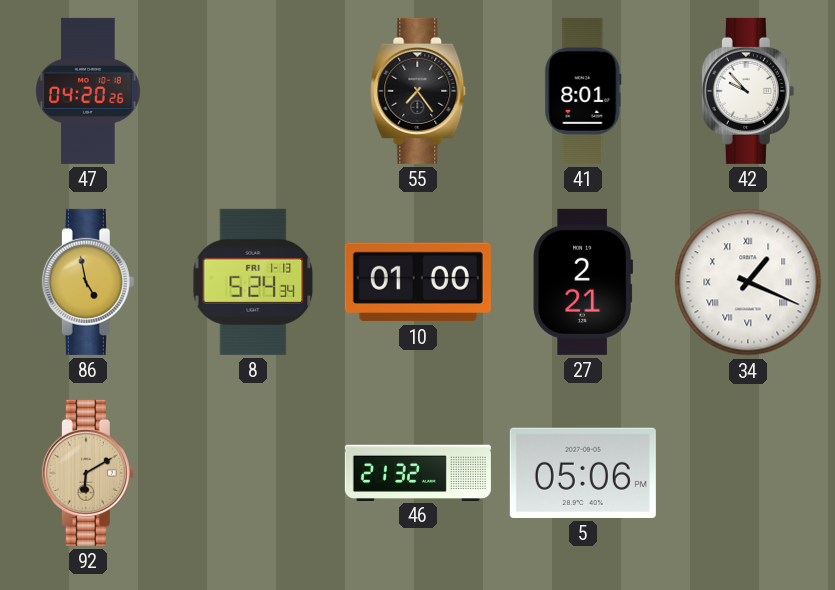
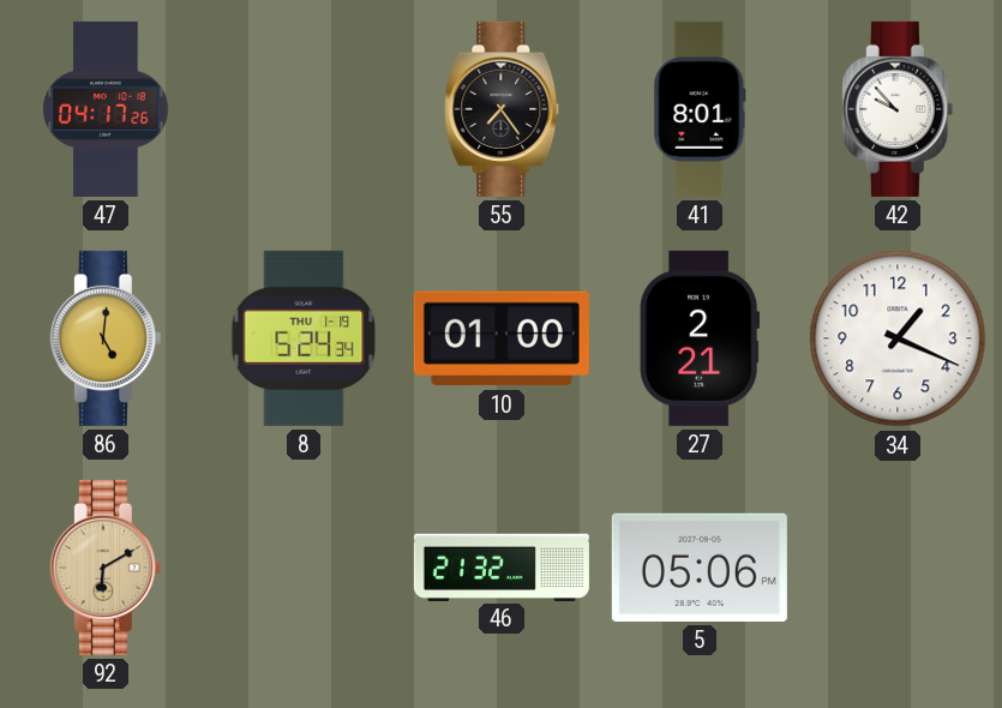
47: 04:20 -> 04:17
86: 4:58 -> 5:01
8 date: FRI 1-13 -> THU 1-19
34 numerals: Roman -> Arabic
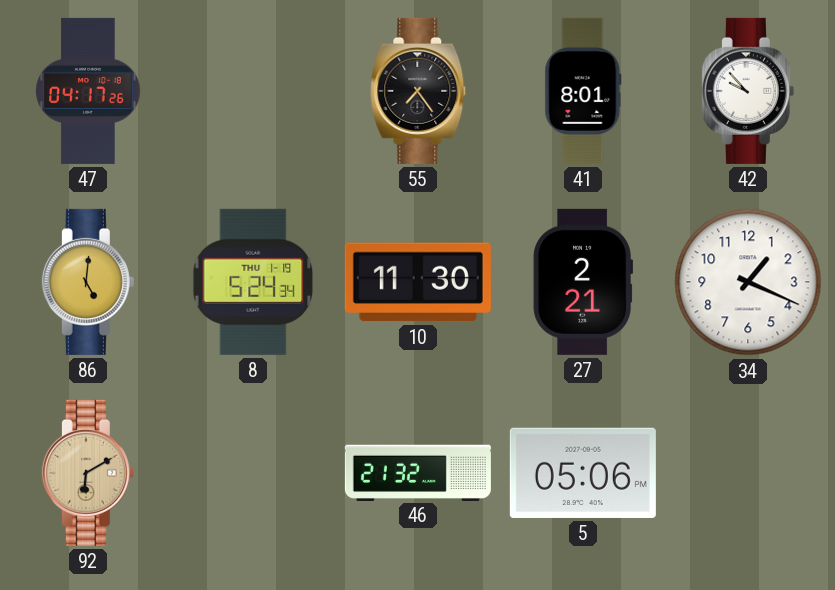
10: 01:00 -> 11:30
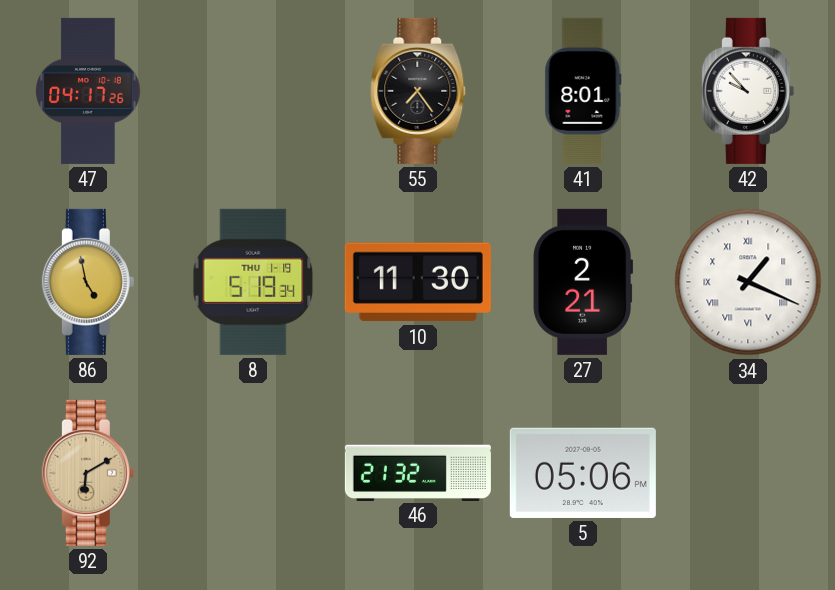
86: 5:01 -> 4:58
8: 5:24 -> 5:19
34 numerals: Arabic -> Roman
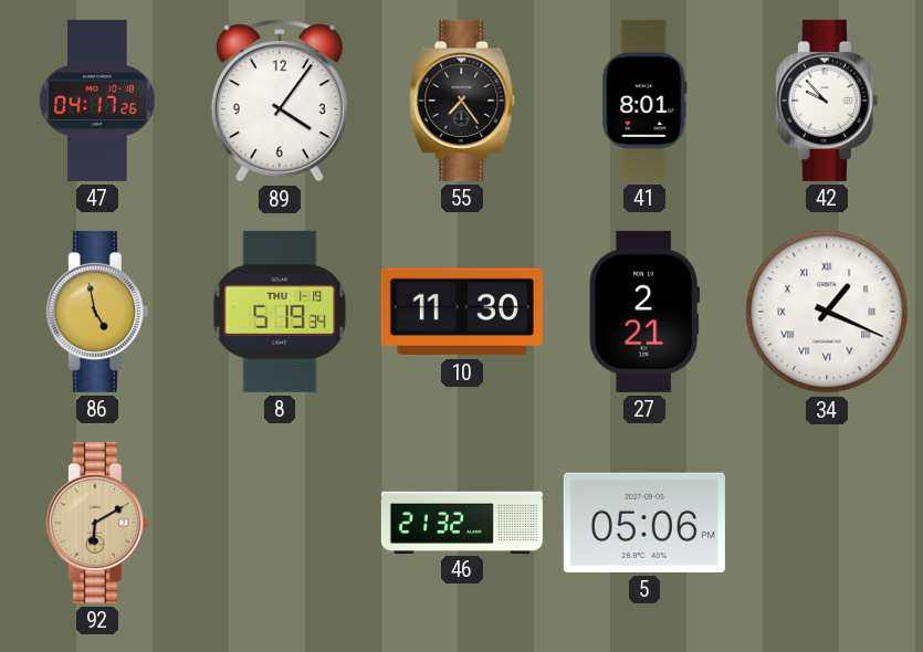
89: none -> 4:06
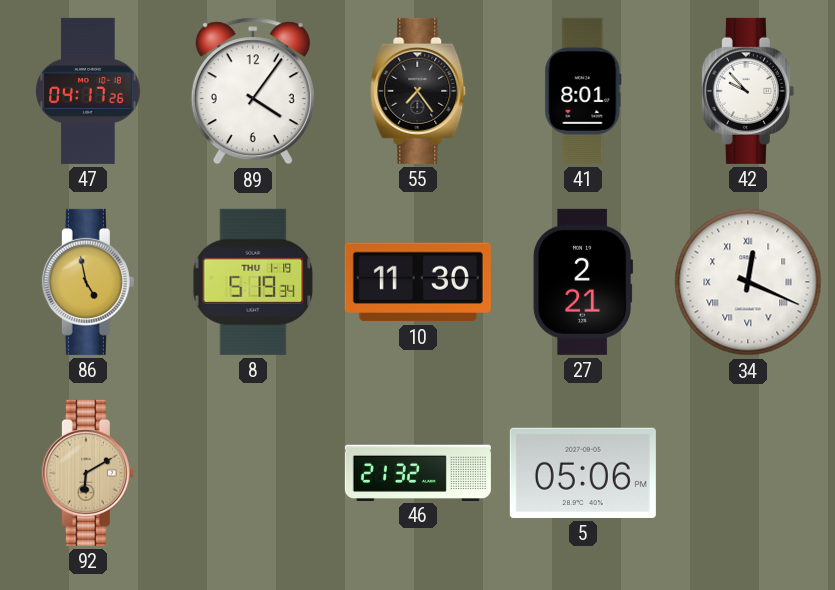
34: 1:19 -> 12:19
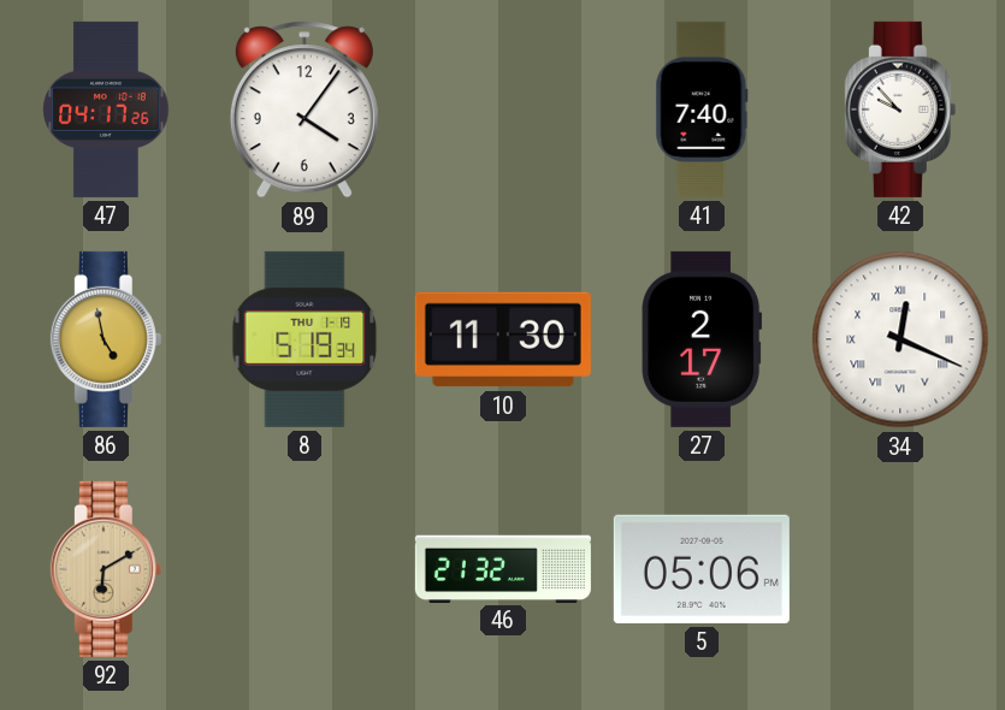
55: 7:24 -> none
41: 8:01 -> 7:40
27: 2:21 -> 2:17
